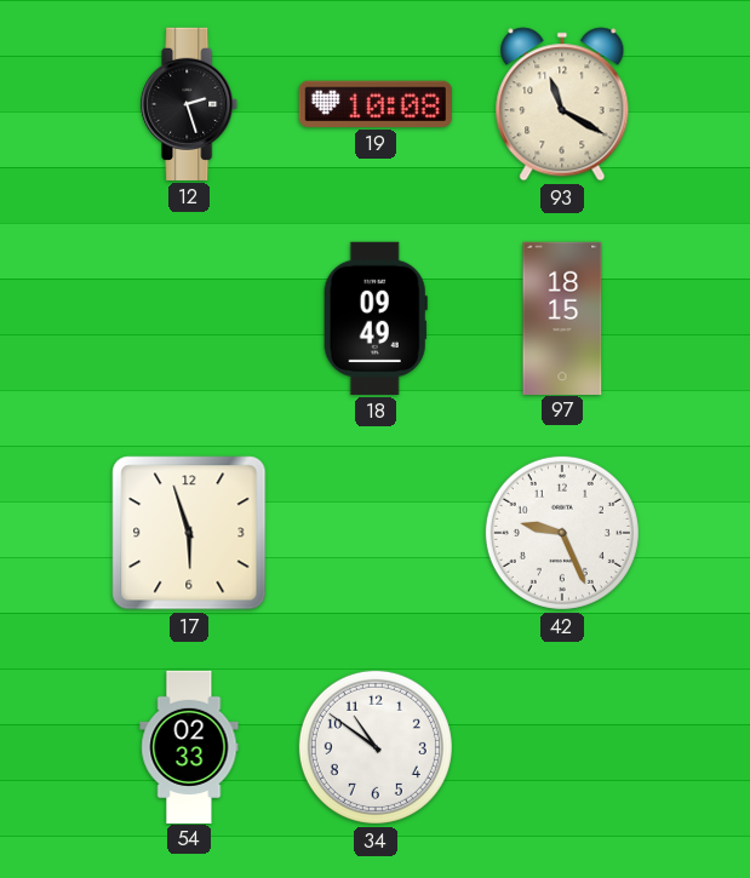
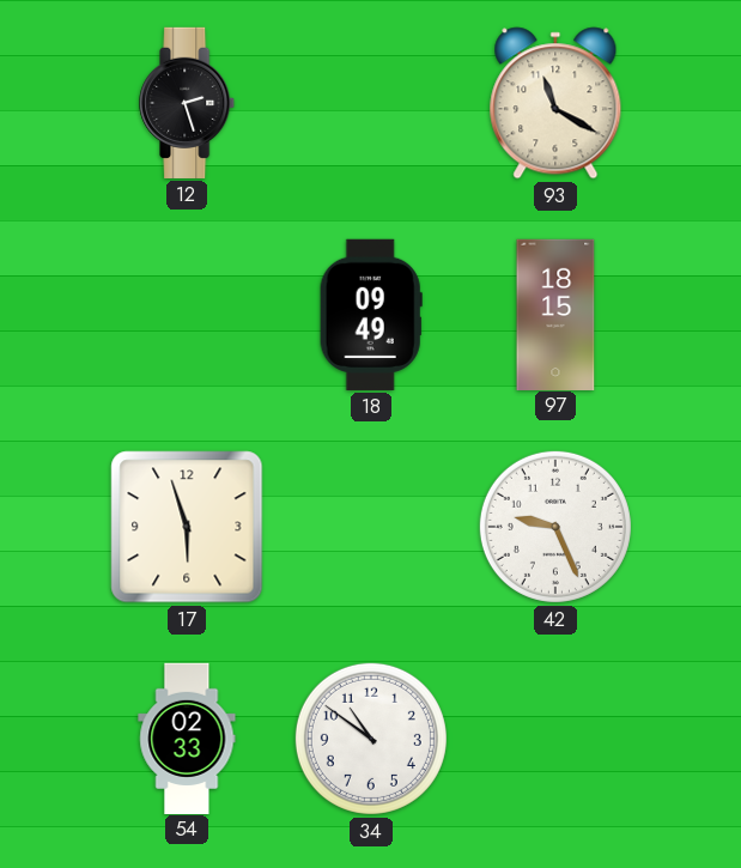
19: 10:08 -> none
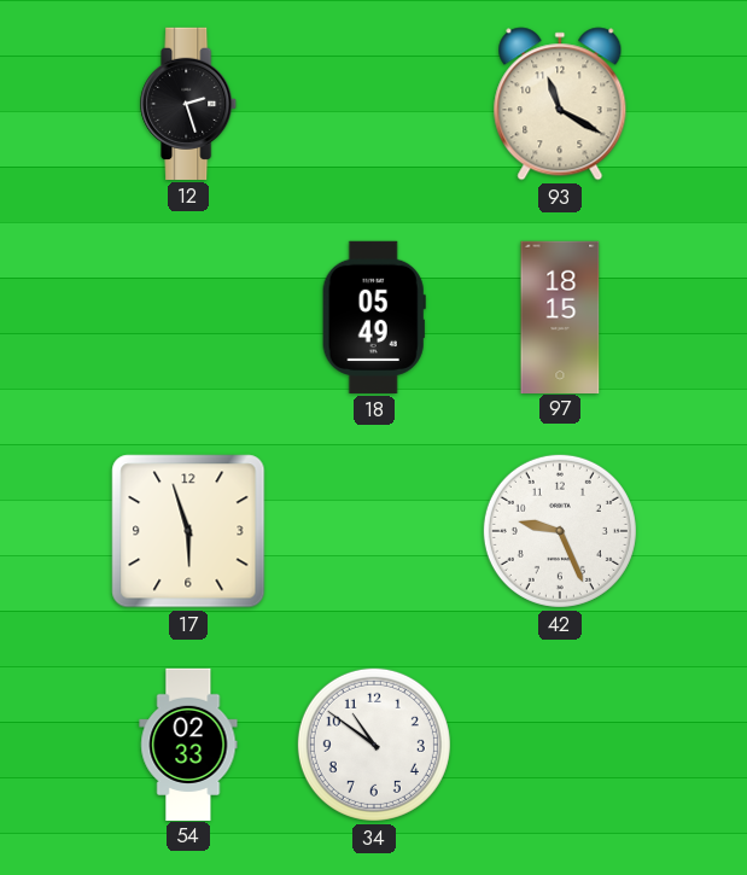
18: 09:49 -> 05:49
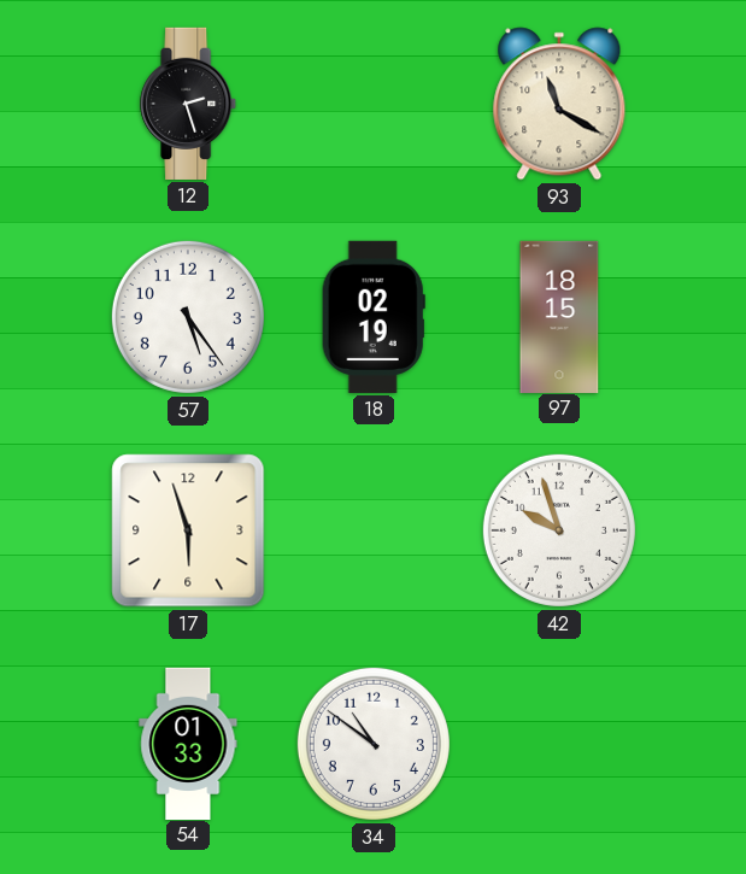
57: none -> 5:24
18: 05:49 -> 02:19
42: 9:26 -> 9:57
54: 02:33 -> 01:33
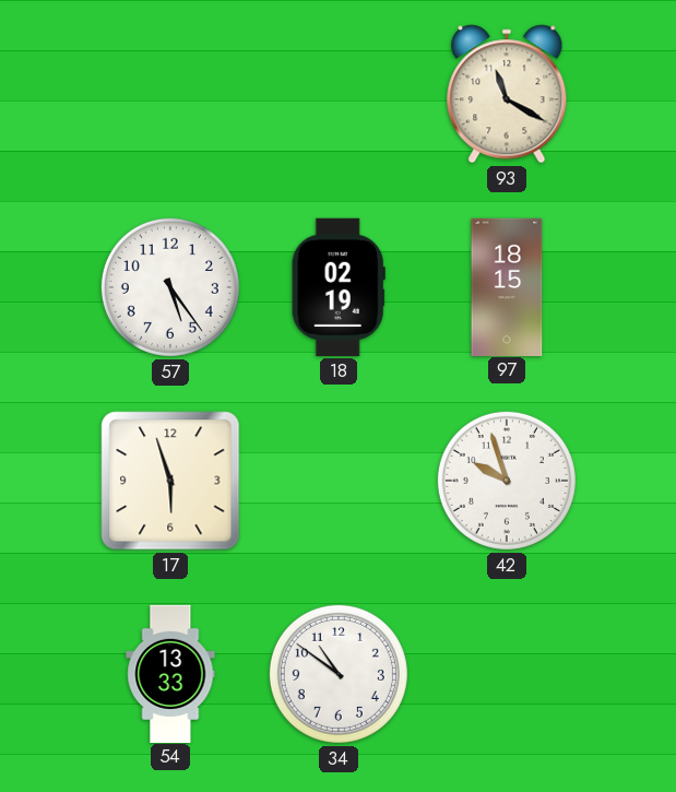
12: 2:27 -> none
54: 01:33 -> 13:33
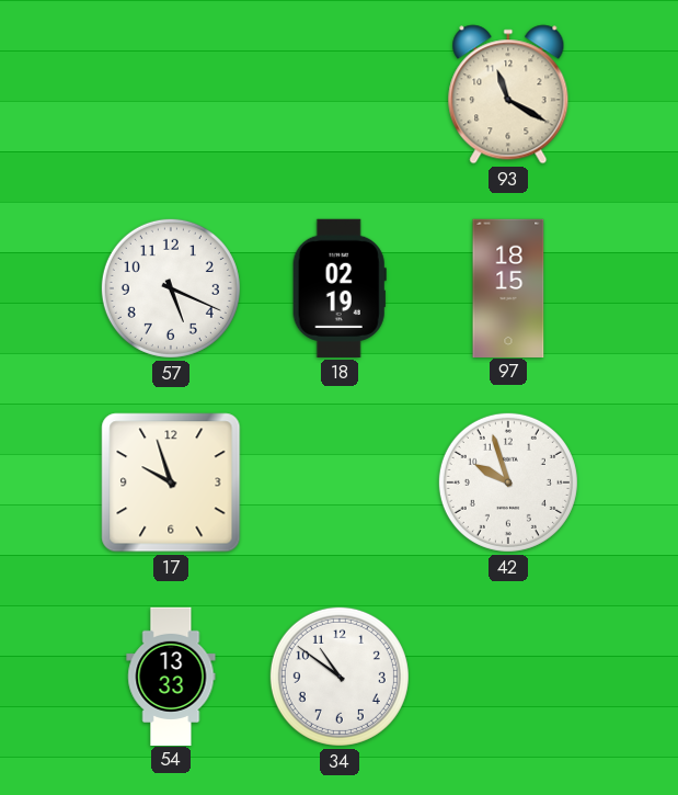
57: 5:24 -> 5:19
17: 5:57 -> 9:57
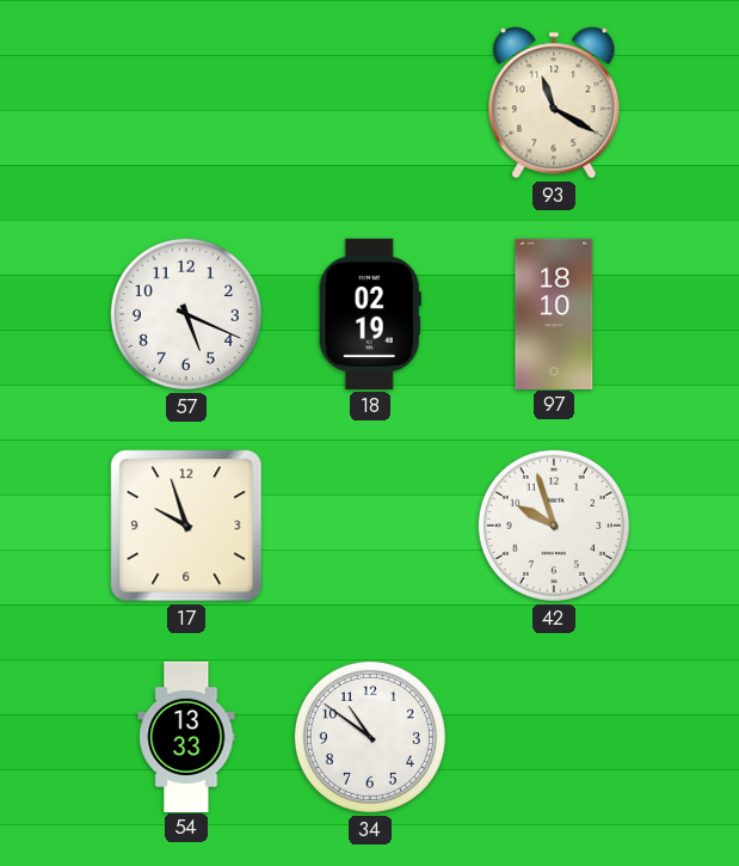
97: 18:15 -> 18:10
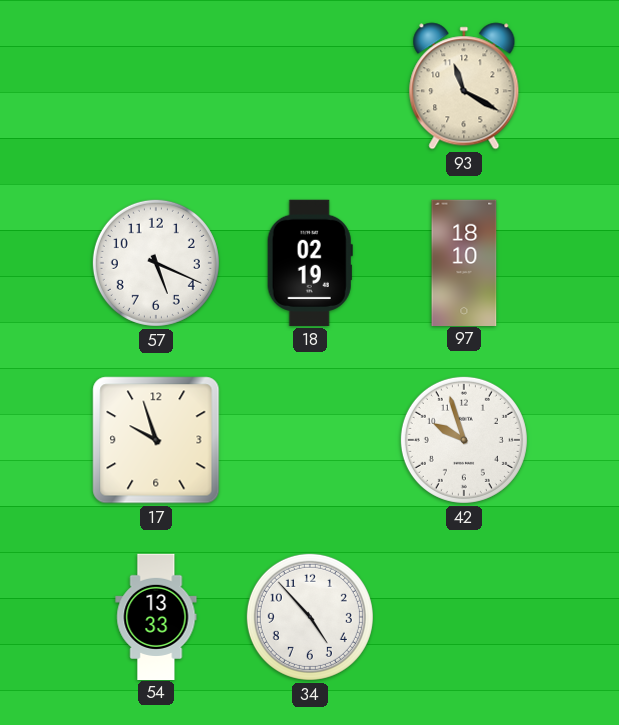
34: 10:51 -> 4:53
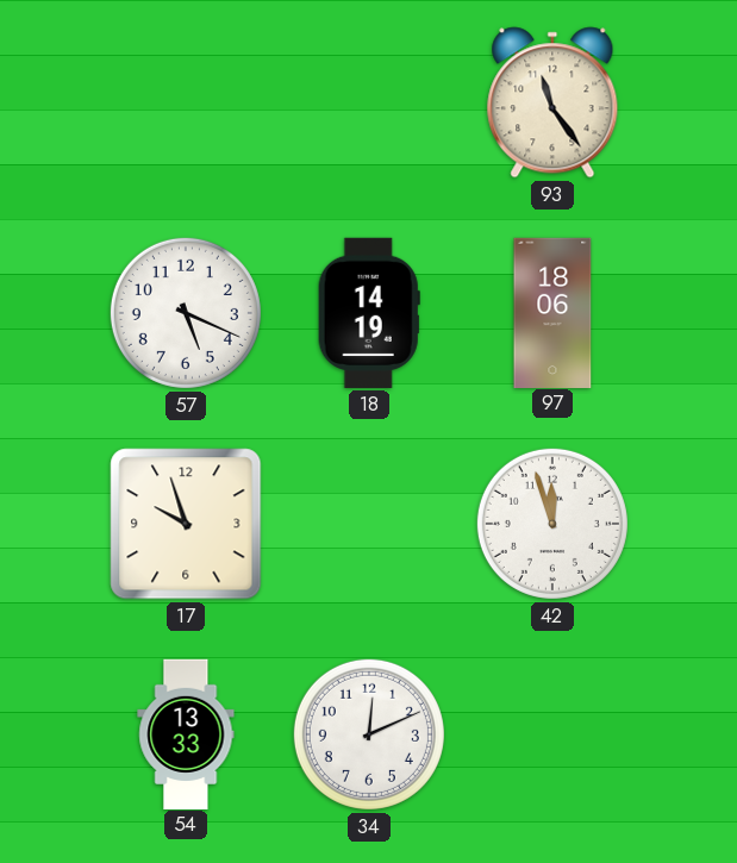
93: 11:20 -> 11:24
18: 02:19 -> 14:19
97: 18:10 -> 18:06
42: 9:57 -> 11:57
34: 4:53 -> 12:11
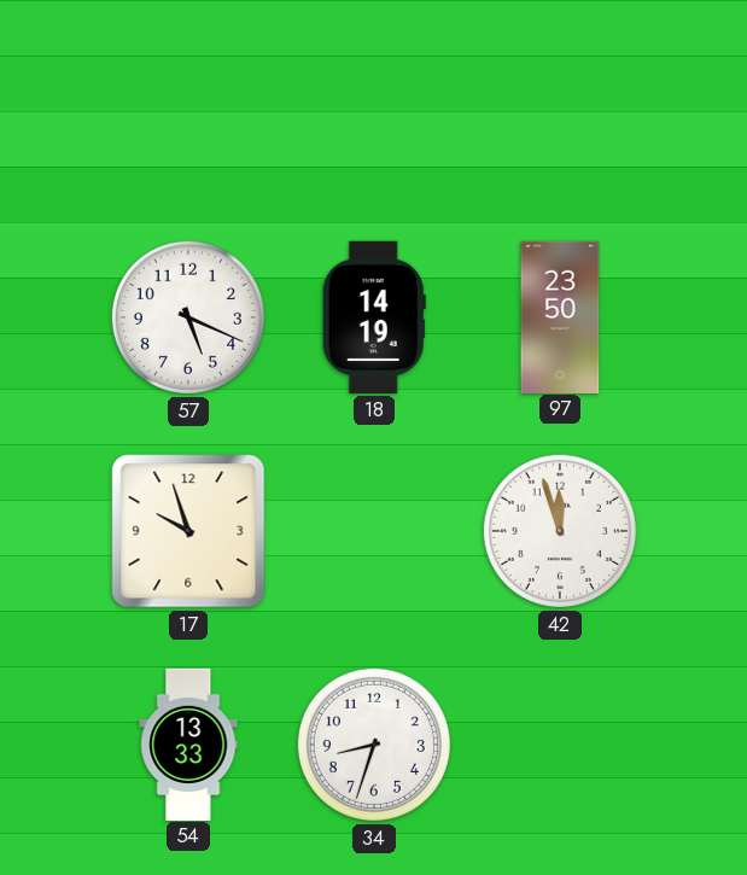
93: 11:24 -> none
97: 18:06 -> 23:50
34: 12:11 -> 8:33
